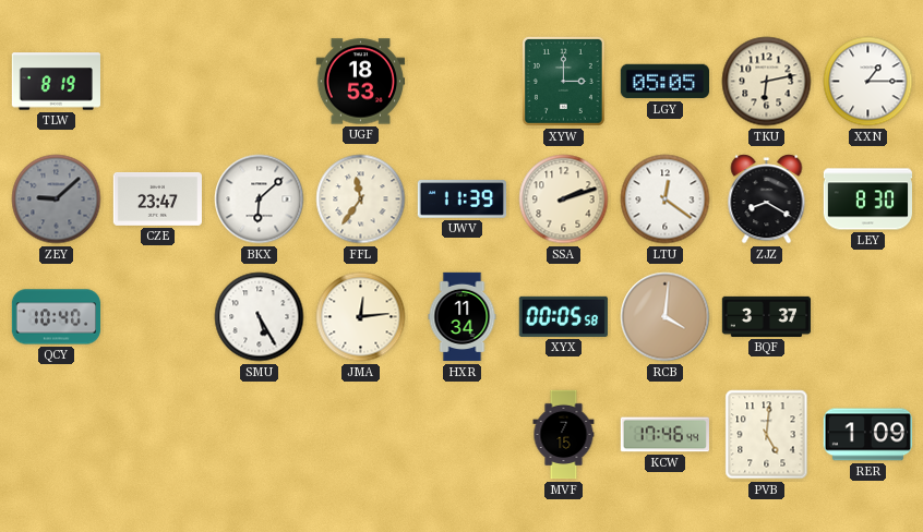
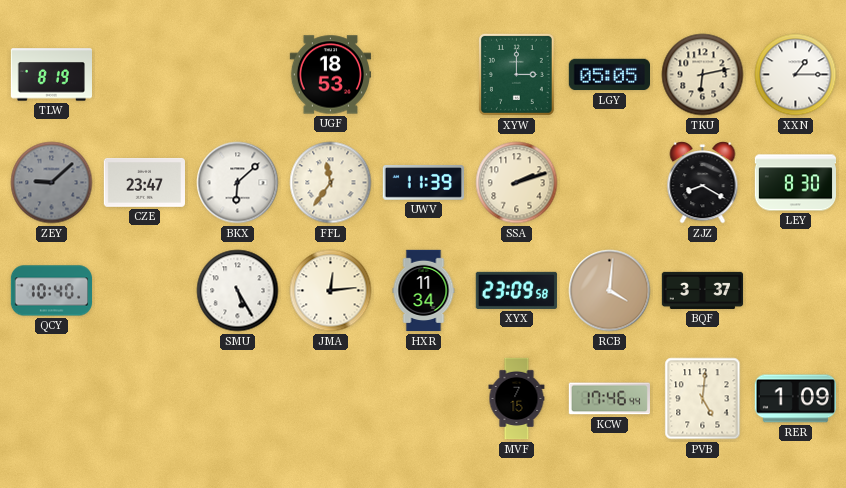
LTU: 12:21 -> none
XYX: 00:05 -> 23:09
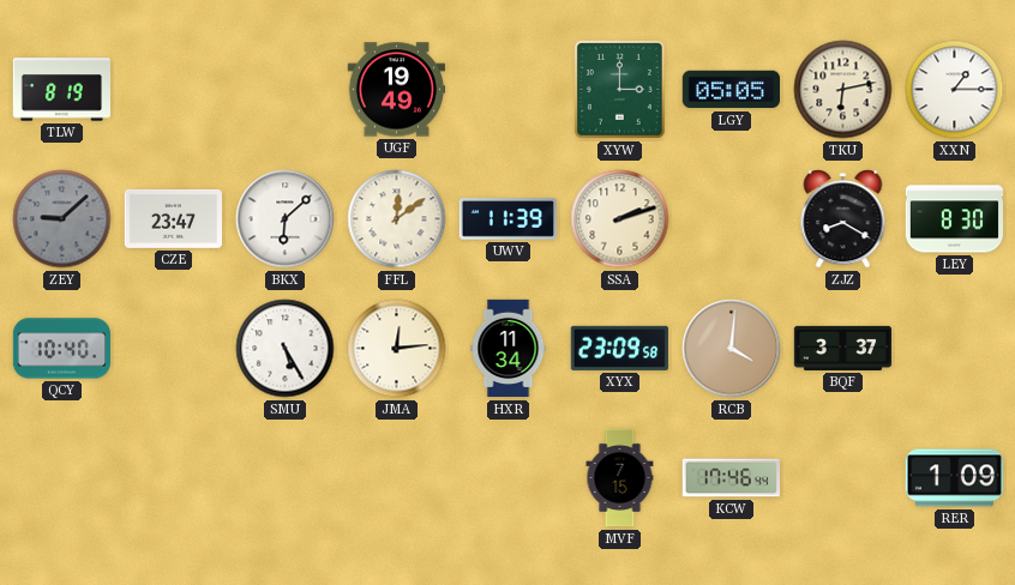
UGF: 18:53 -> 19:49
FFL: 11:36 -> 12:09
PVB: 5:01 -> none
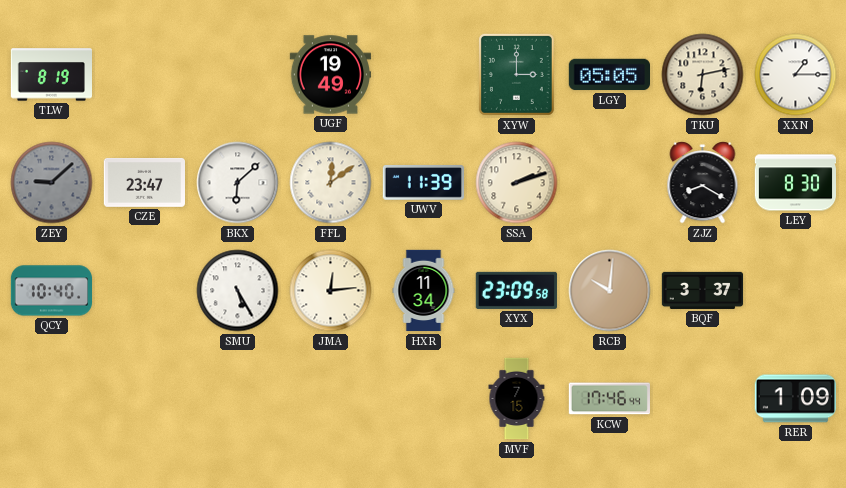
RCB: 4:01 -> 10:01
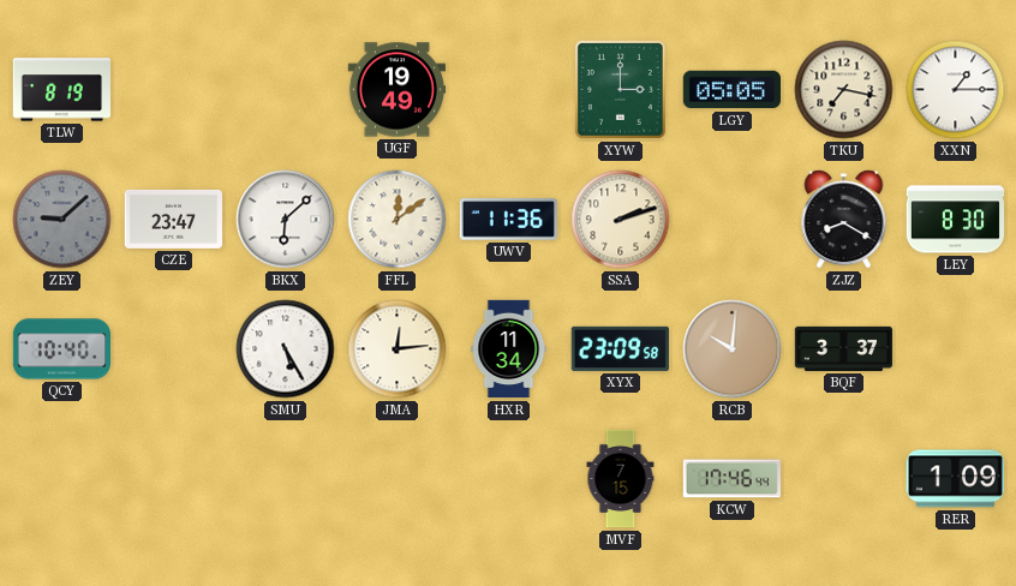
TKU: 6:13 -> 7:17
UWV: 11:39 -> 11:36
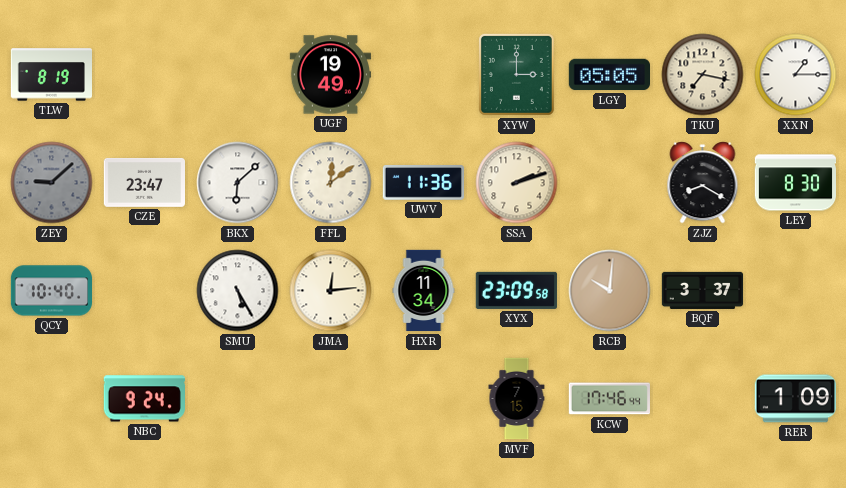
NBC: none -> 9:24
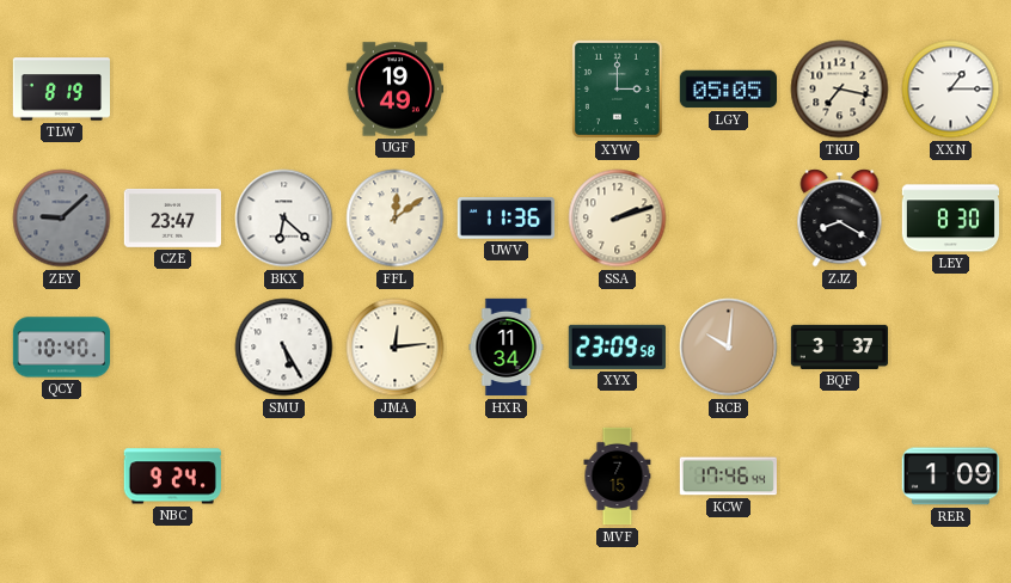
BKX: 6:08 -> 6:22
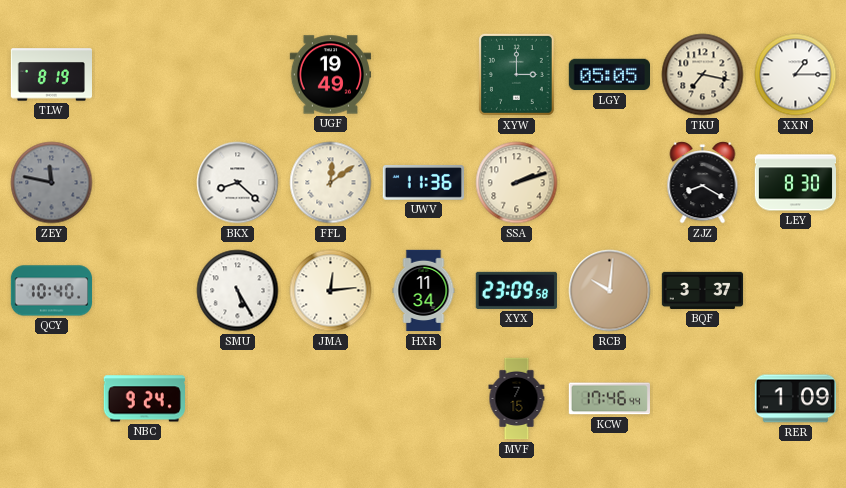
ZEY: 9:08 -> 11:47
CZE: 23:47 -> none
BKX: 6:22 -> 8:22
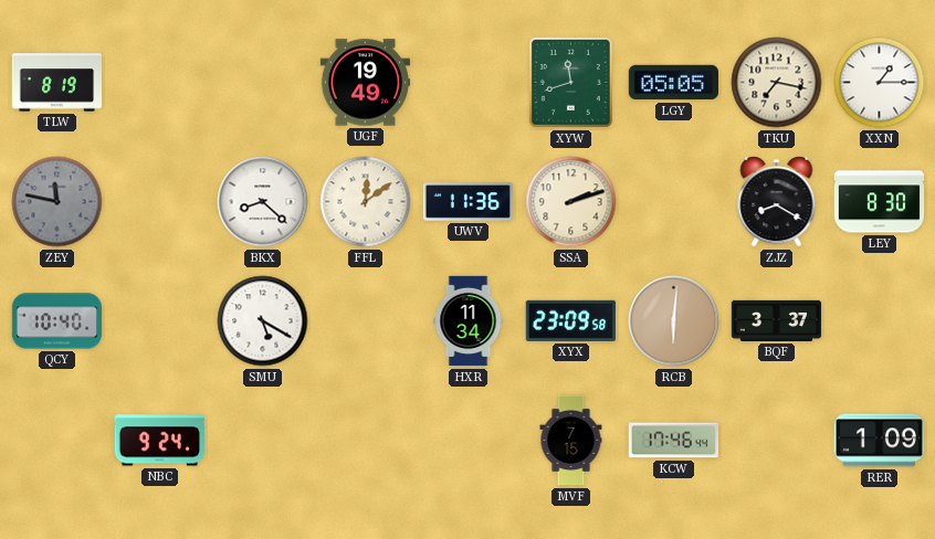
XYW: 3:00 -> 11:42
SMU: 5:25 -> 5:20
JMA: 12:14 -> none
RCB: 10:01 -> 6:01
